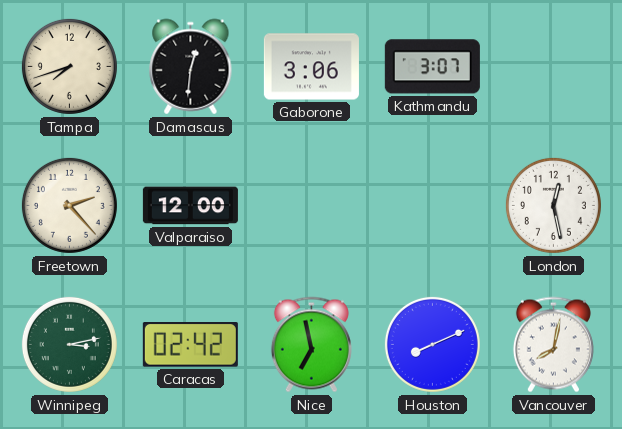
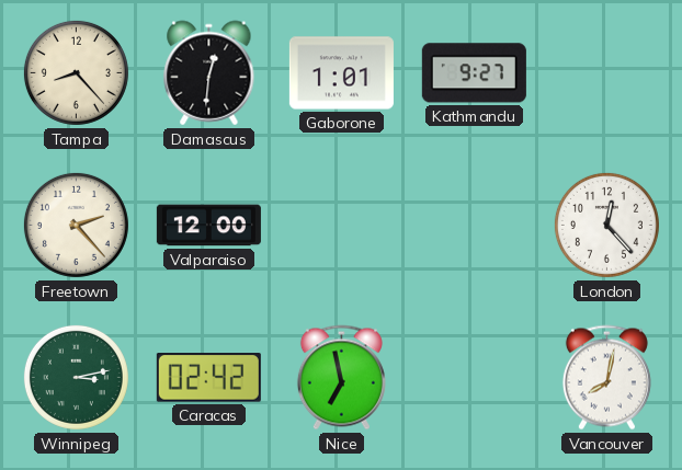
Tampa: 7:42 -> 8:23
Gaborone: 3:06 -> 1:01
Kathmandu: 3:07 -> 9:27
London: 12:28 -> 12:23
Houston: 8:11 -> none
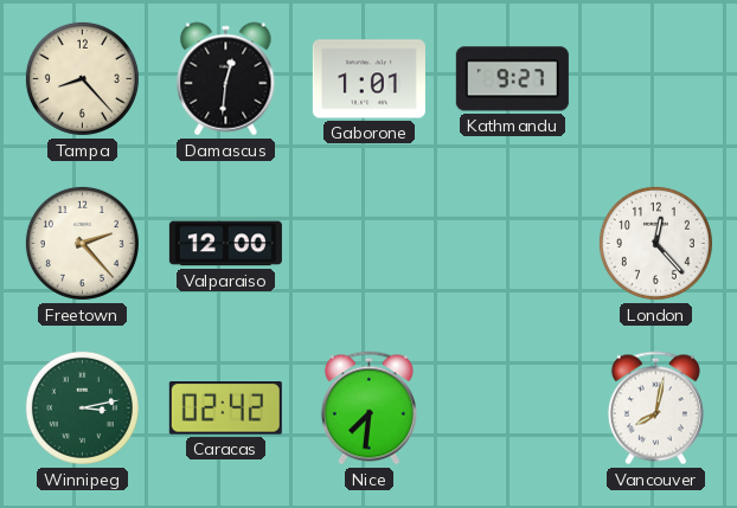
Nice: 6:58 -> 7:31
